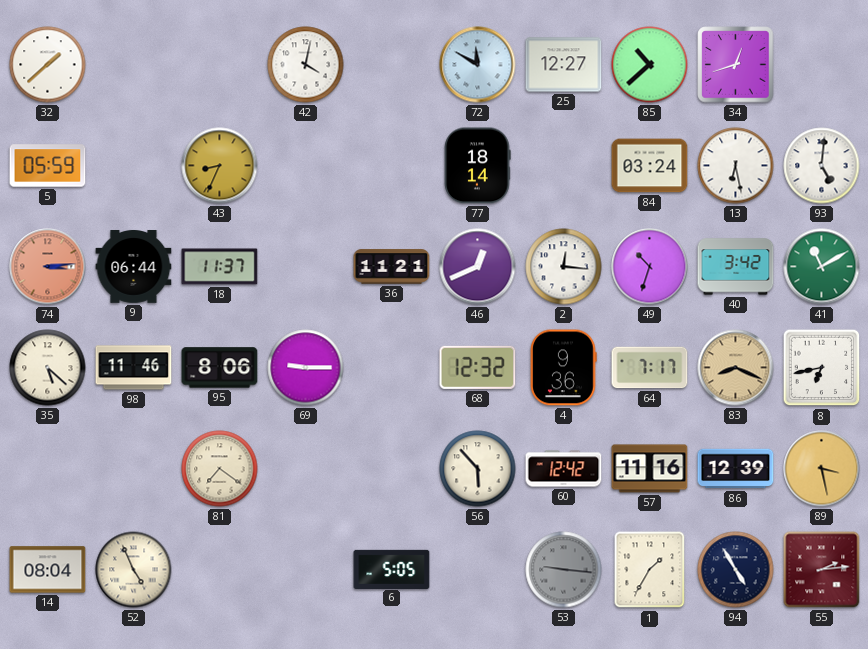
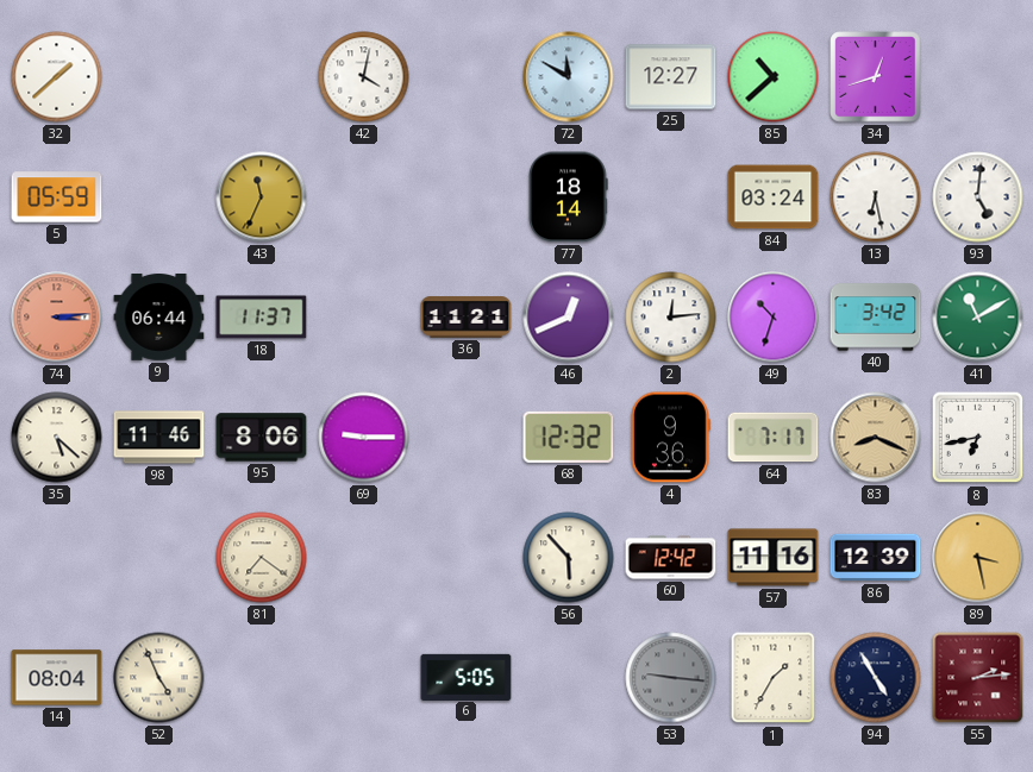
43: 8:34 -> 11:34
2: 12:16 -> 12:14
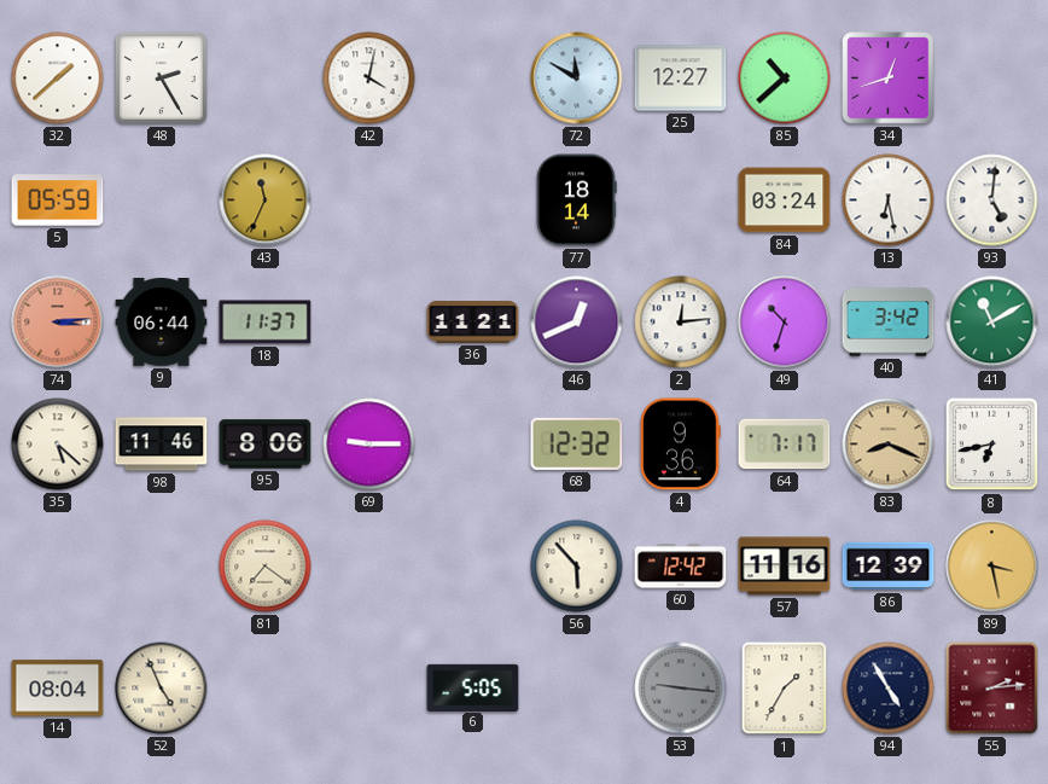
48: none -> 2:25
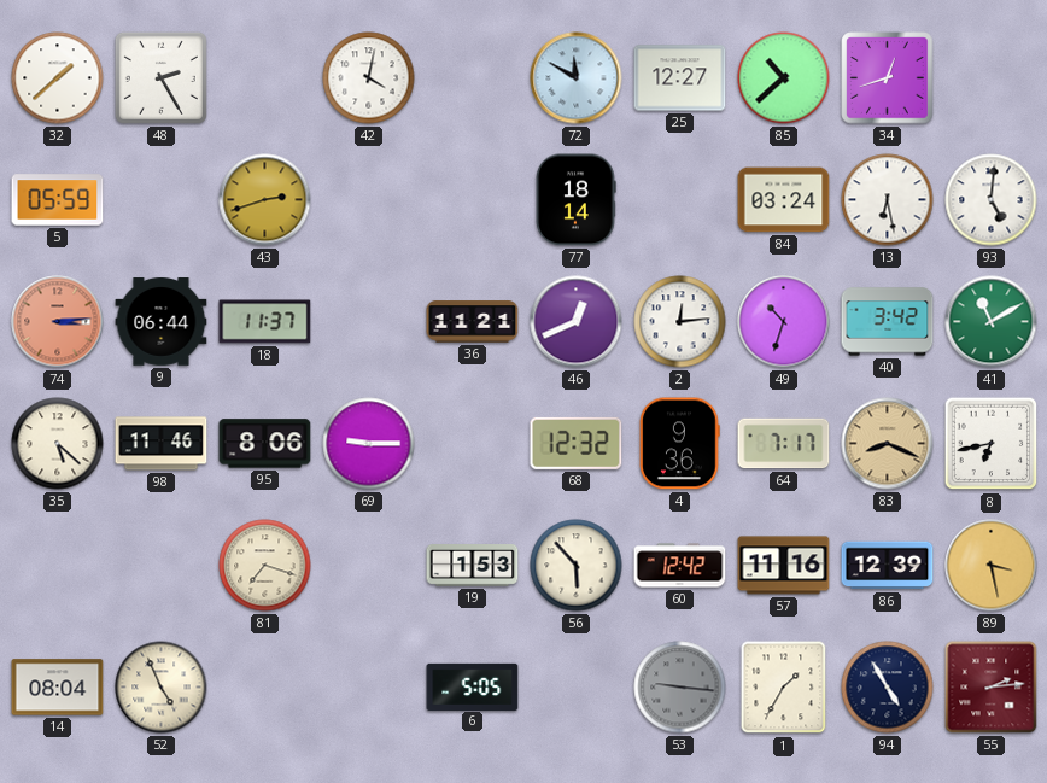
43: 11:34 -> 2:42
81: 7:21 -> 7:18
19: none -> 1:53
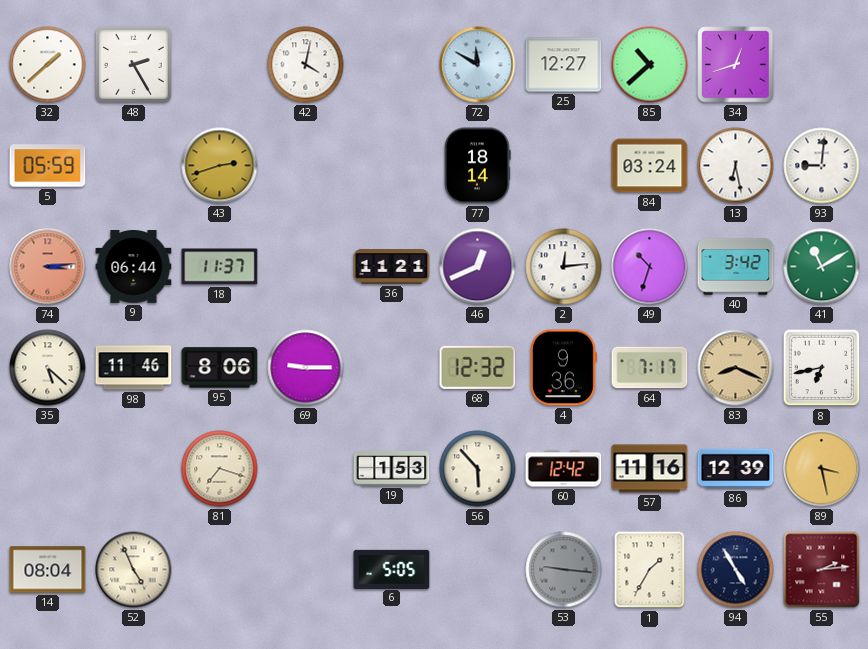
93: 5:01 -> 9:01
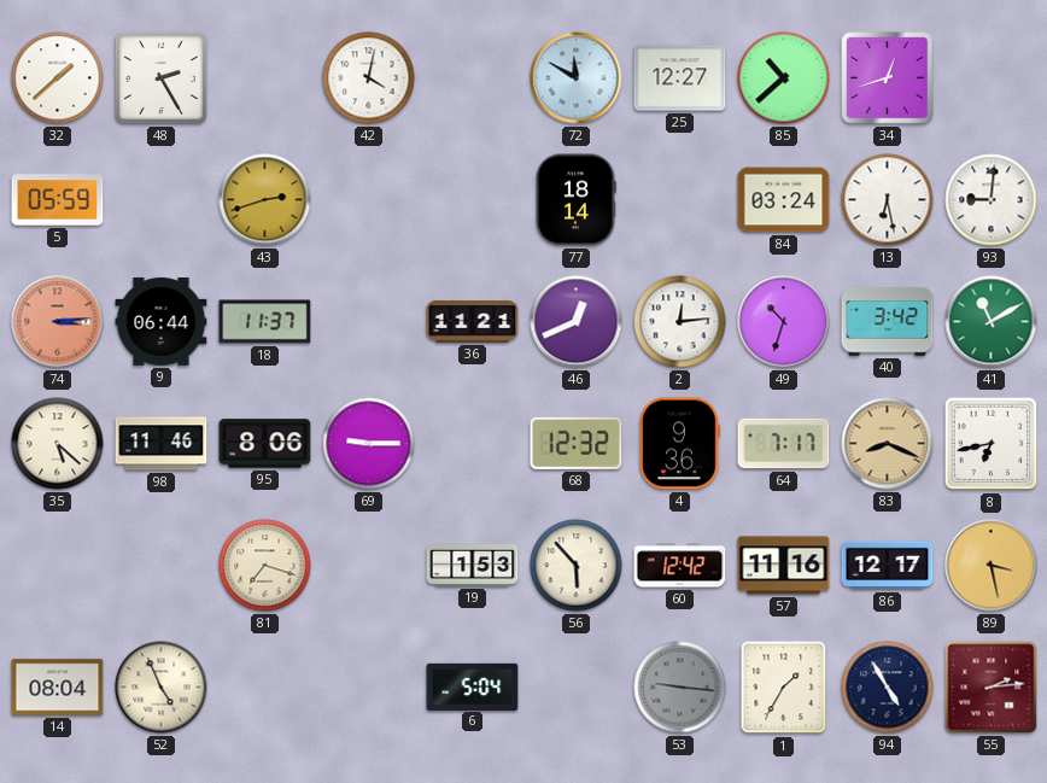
86: 12:39 -> 12:17
6: 5:05 -> 5:04
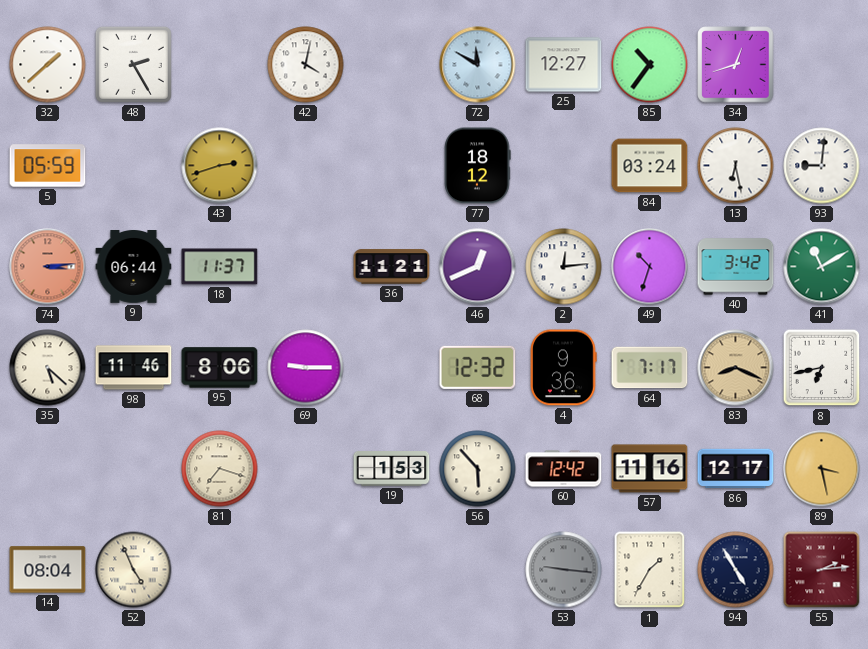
85: 10:38 -> 10:36
77: 18:14 -> 18:12
6: 5:04 -> none
